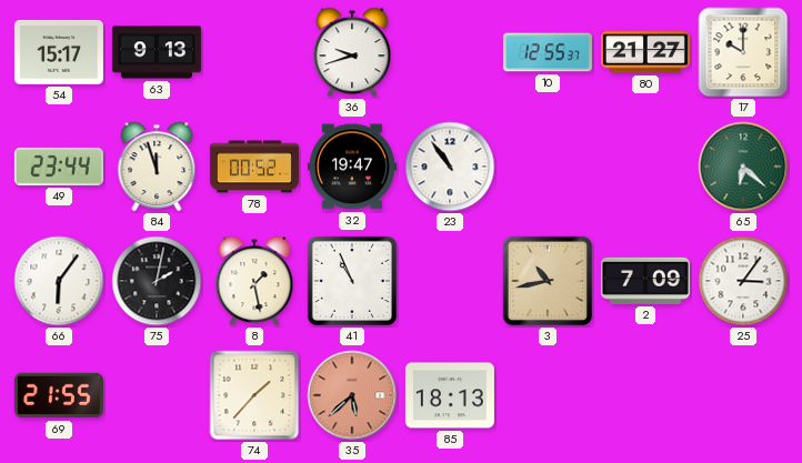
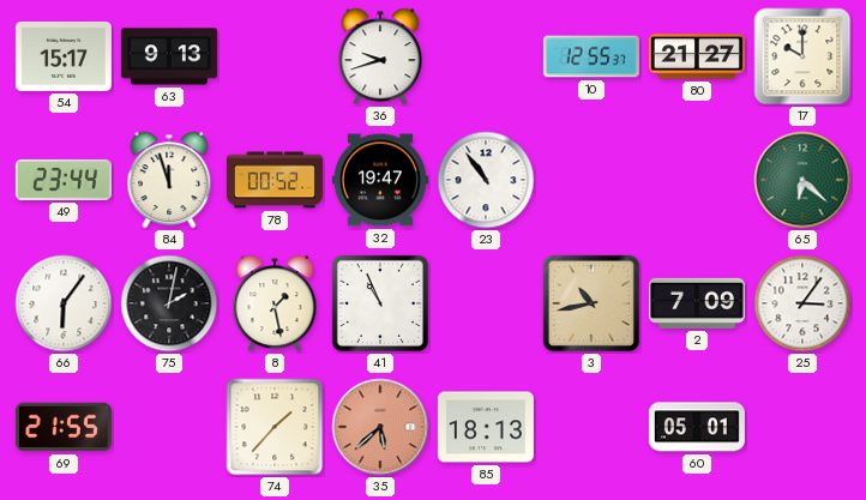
60: none -> 05:01
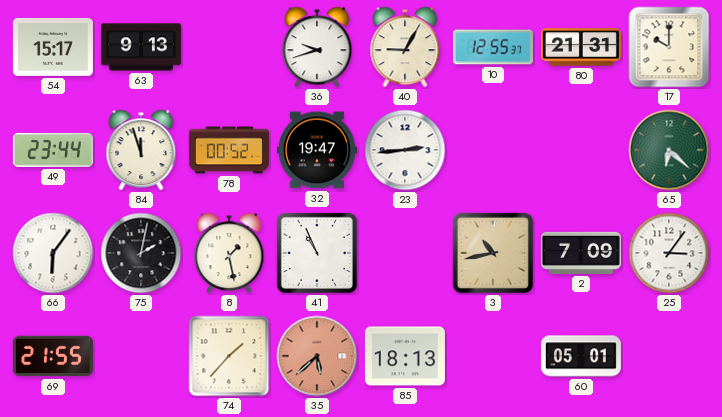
40: none -> 9:05
80: 21:27 -> 21:31
23: 10:54 -> 2:44
